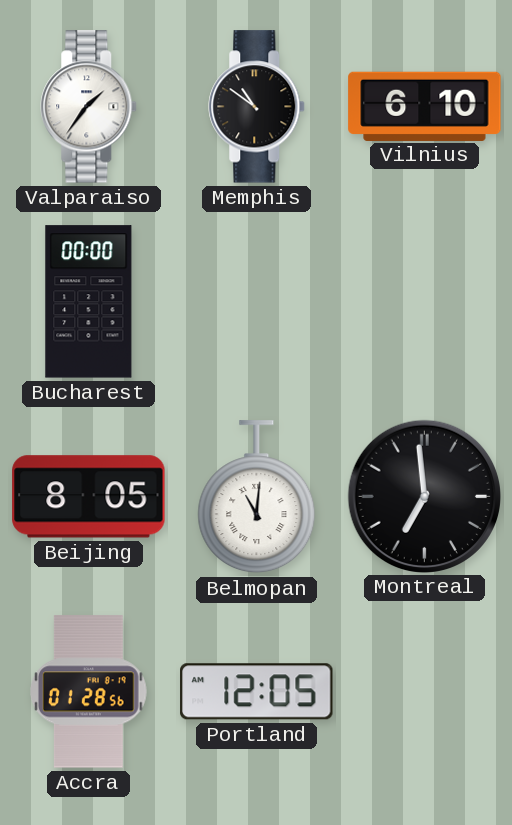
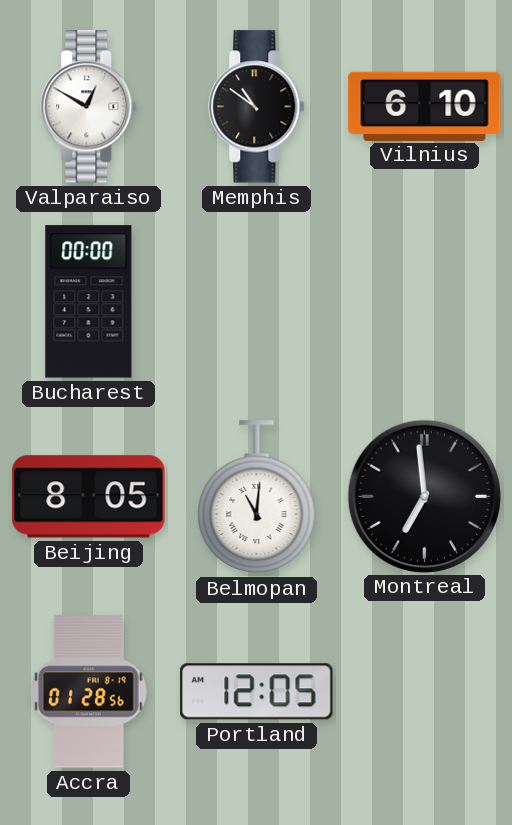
Valparaiso: 1:36 -> 12:50
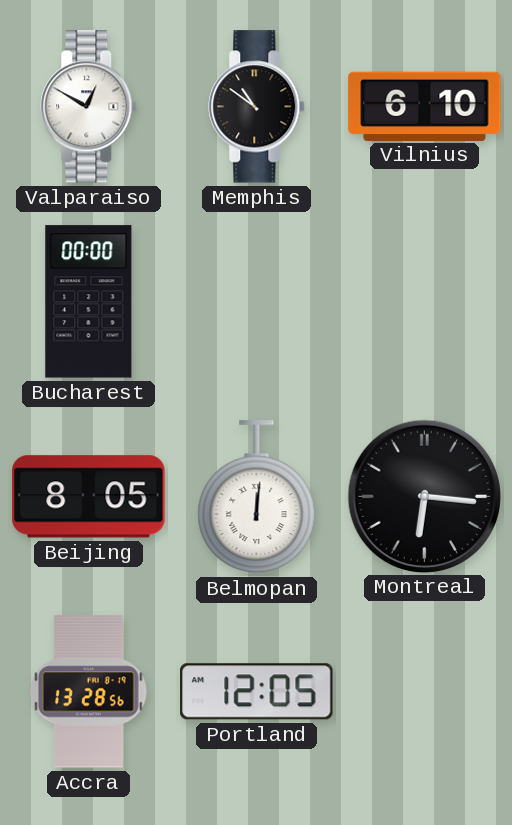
Belmopan: 11:01 -> 12:01
Montreal: 6:59 -> 6:16
Accra: 01:28 -> 13:28
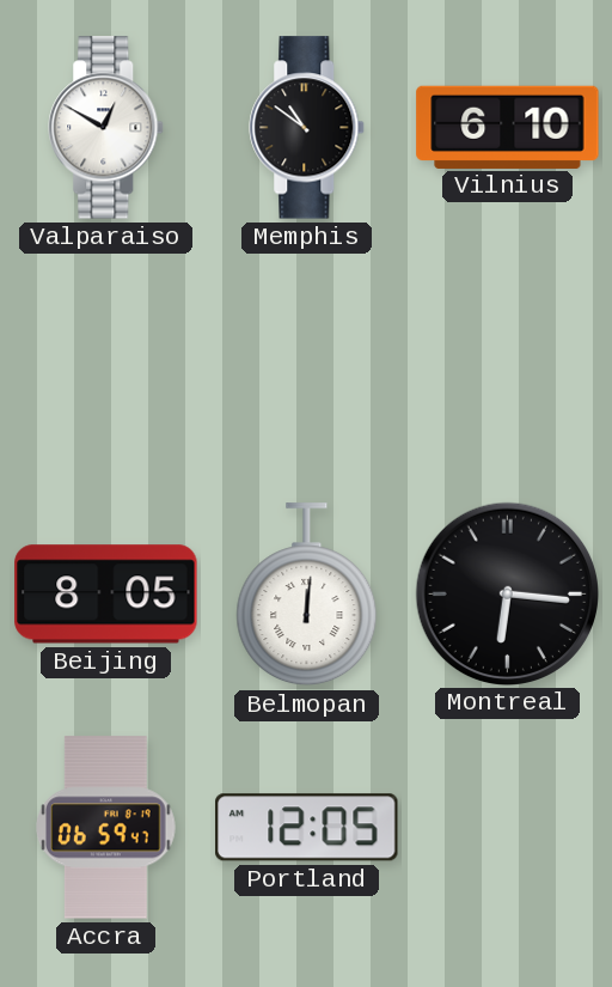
Bucharest: 00:00 -> none
Accra: 13:28 -> 06:59
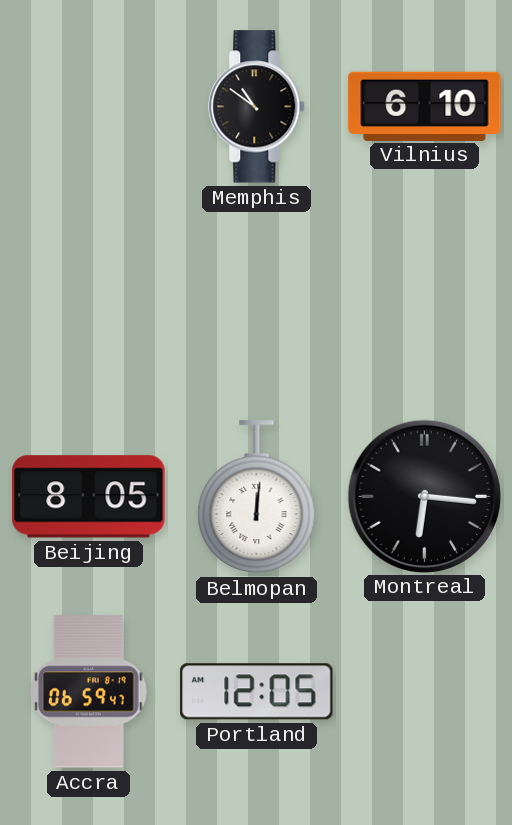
Valparaiso: 12:50 -> none
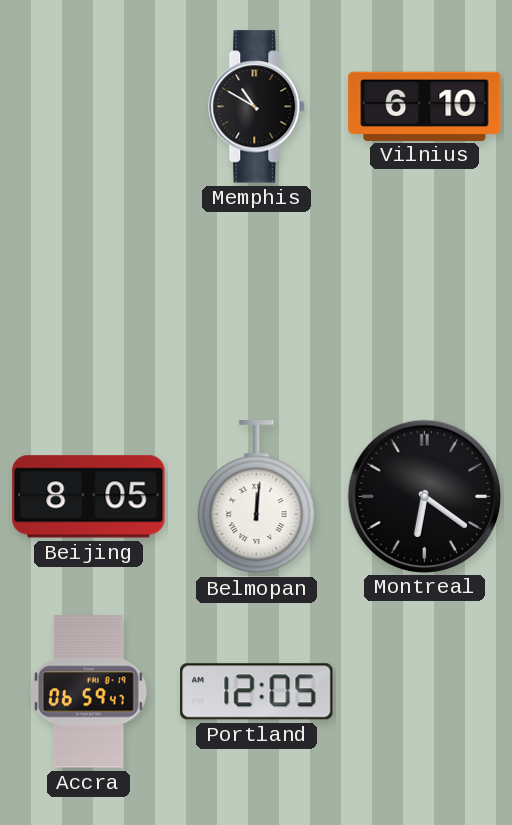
Memphis: 10:51 -> 10:50
Montreal: 6:16 -> 6:21
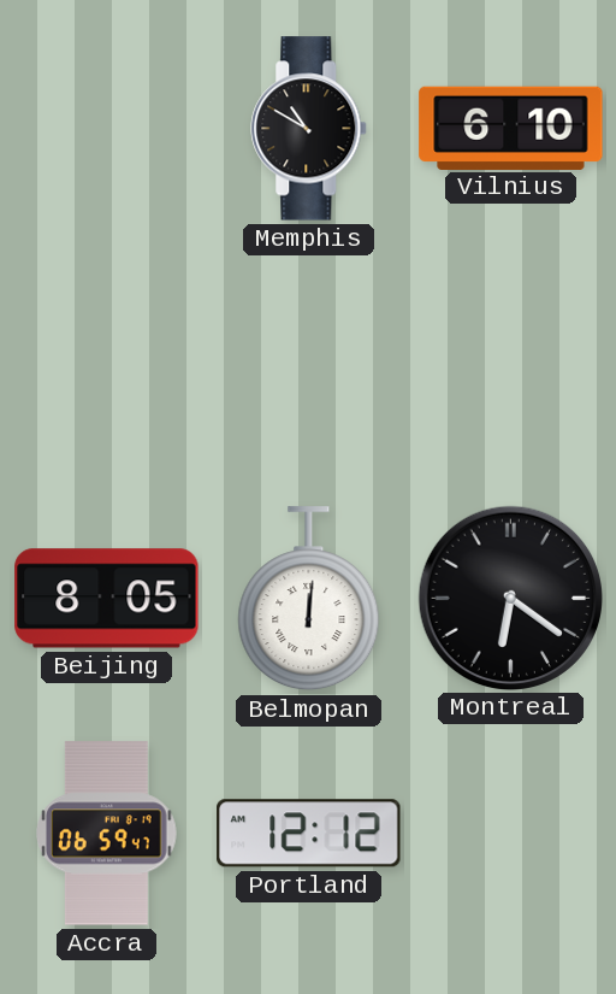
Portland: 12:05 -> 12:12
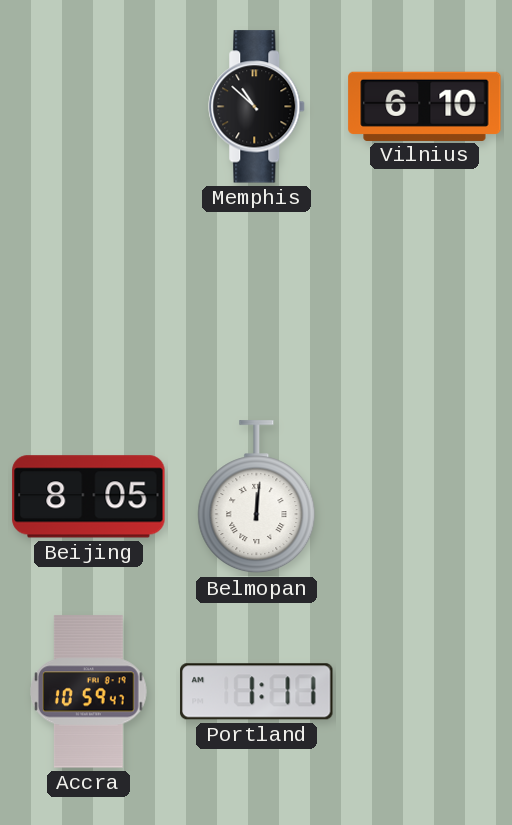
Memphis: 10:50 -> 10:52
Montreal: 6:21 -> none
Accra: 06:59 -> 10:59
Portland: 12:12 -> 1:11
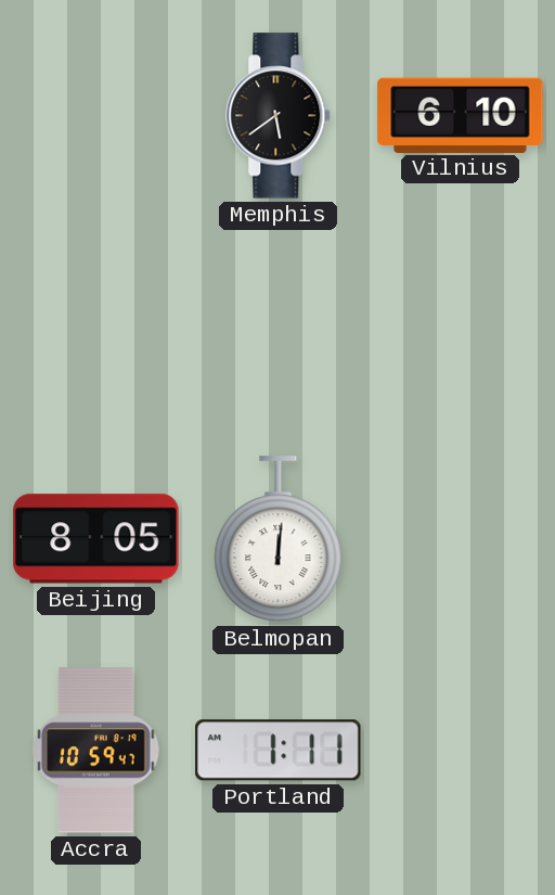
Memphis: 10:52 -> 5:39
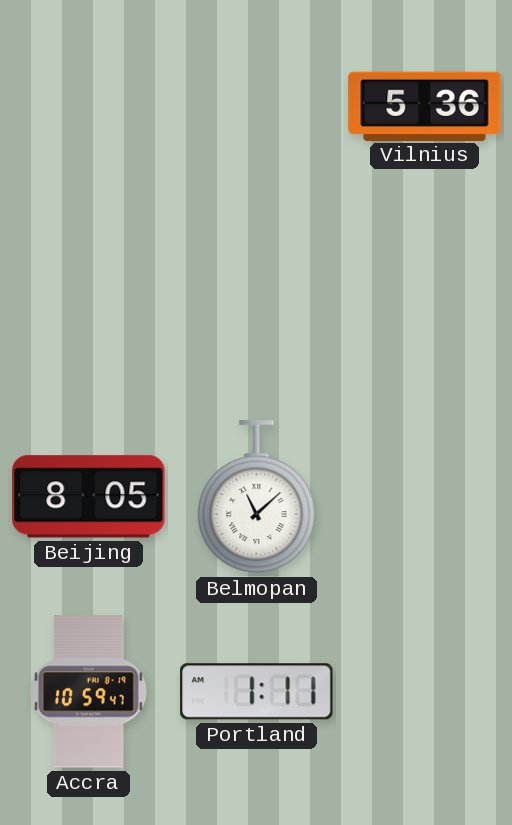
Memphis: 5:39 -> none
Vilnius: 6:10 -> 5:36
Belmopan: 12:01 -> 11:08
